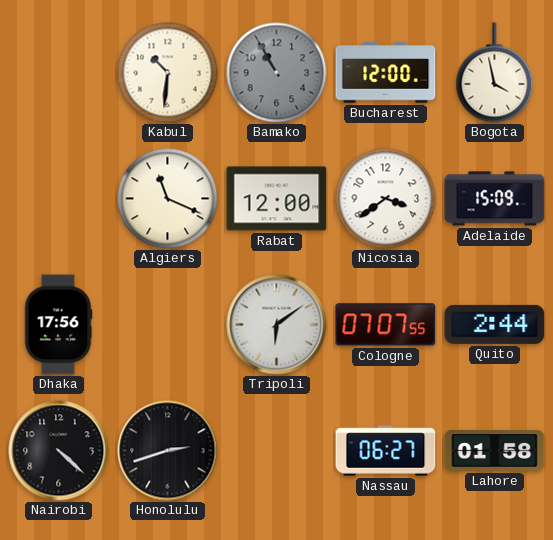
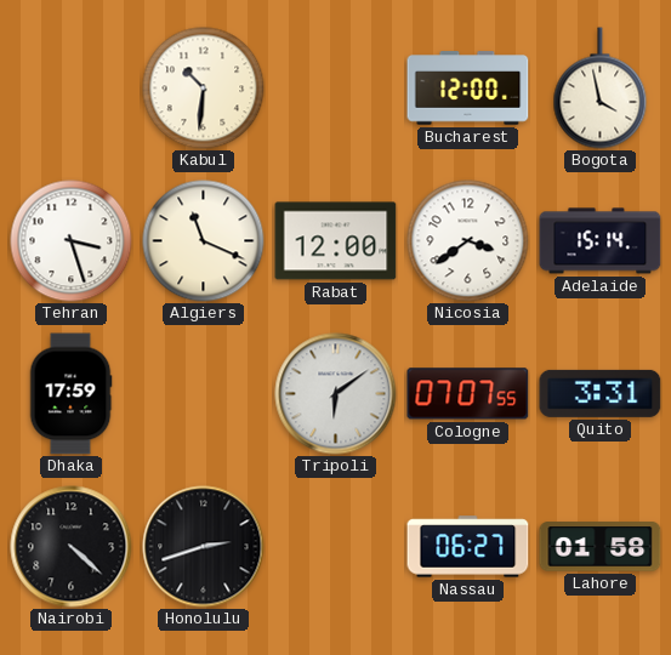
Bamako: 10:55 -> none
Tehran: none -> 3:27
Adelaide: 15:09 -> 15:14
Dhaka: 17:56 -> 17:59
Quito: 2:44 -> 3:31
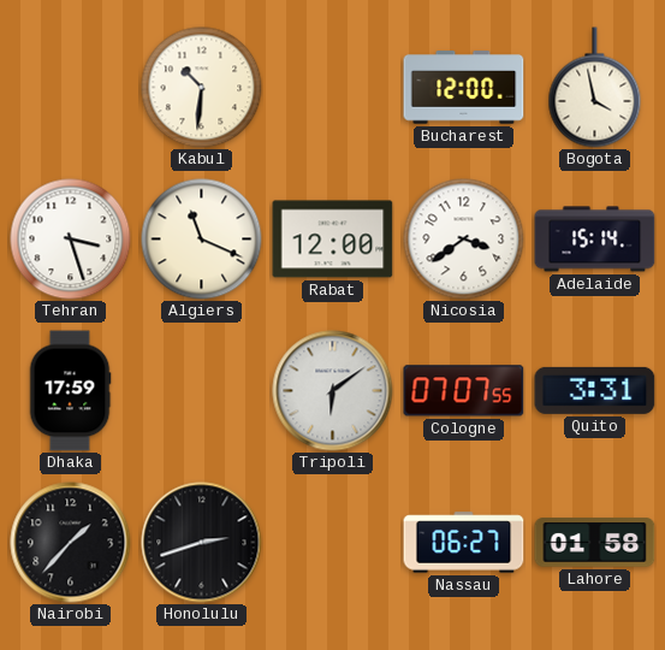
Nairobi: 4:22 -> 1:37
